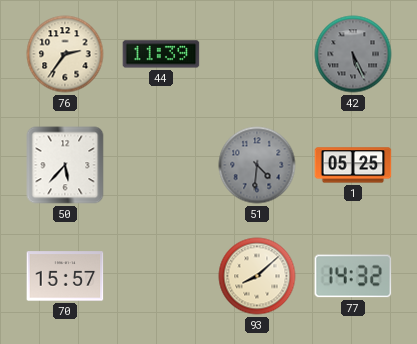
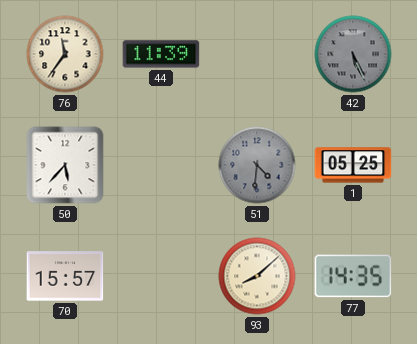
76: 2:36 -> 11:36
77: 14:32 -> 14:35
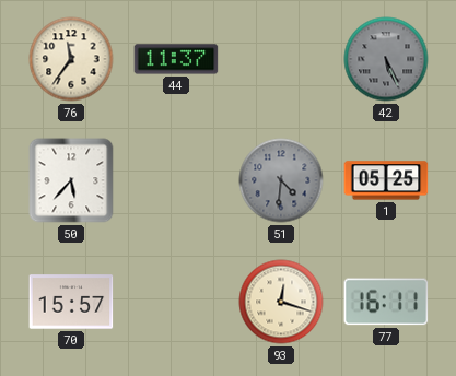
44: 11:39 -> 11:37
93: 8:08 -> 12:18
77: 14:35 -> 16:11
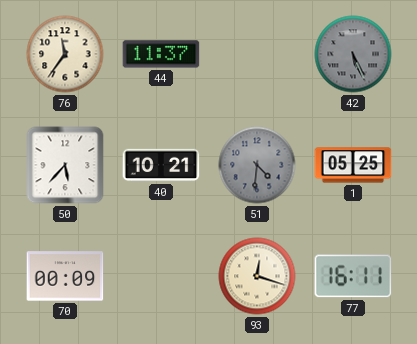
40: none -> 10:21
70: 15:57 -> 00:09
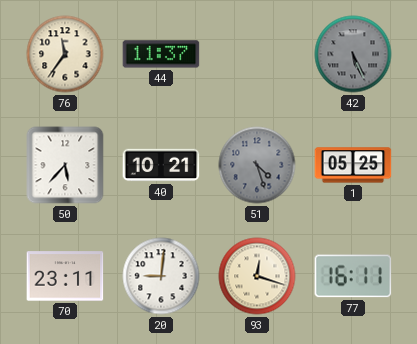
51: 4:31 -> 4:27
70: 00:09 -> 23:11
20: none -> 9:01
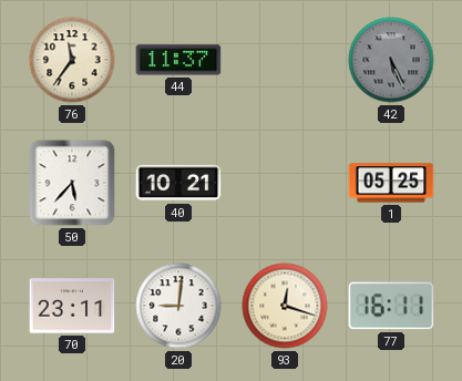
51: 4:27 -> none
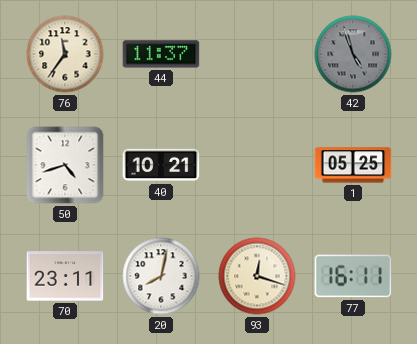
42: 5:26 -> 4:57
50: 5:37 -> 4:42
20: 9:01 -> 8:02
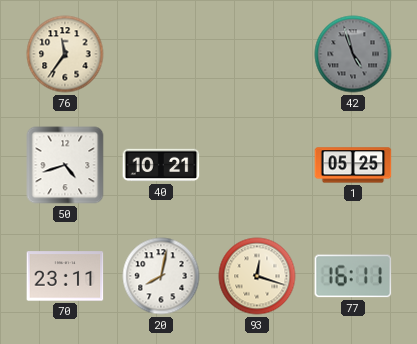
44: 11:37 -> none
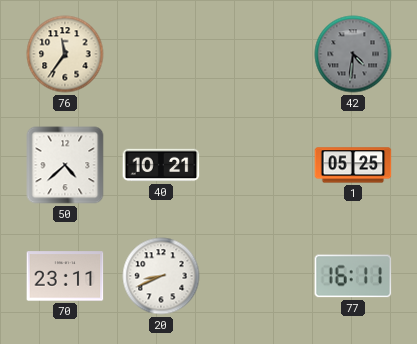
42: 4:57 -> 4:31
50: 4:42 -> 4:38
20: 8:02 -> 8:41
93: 12:18 -> none
